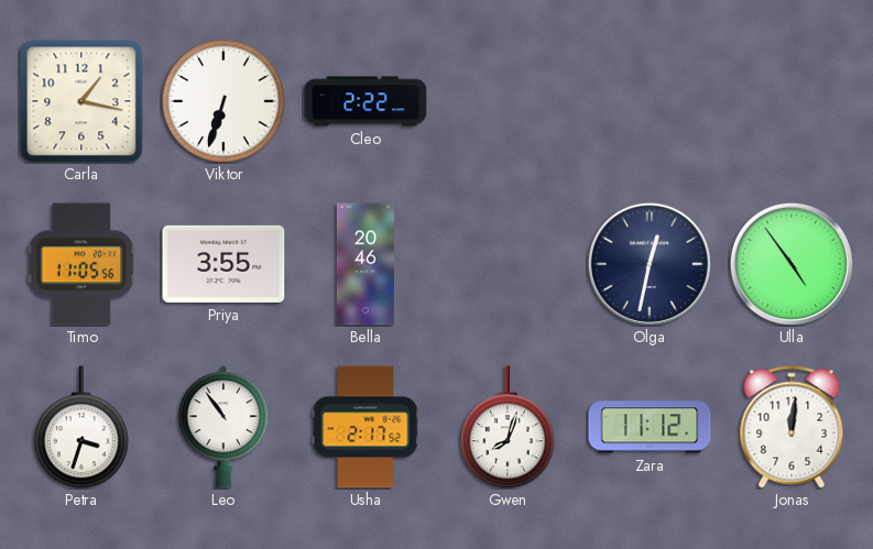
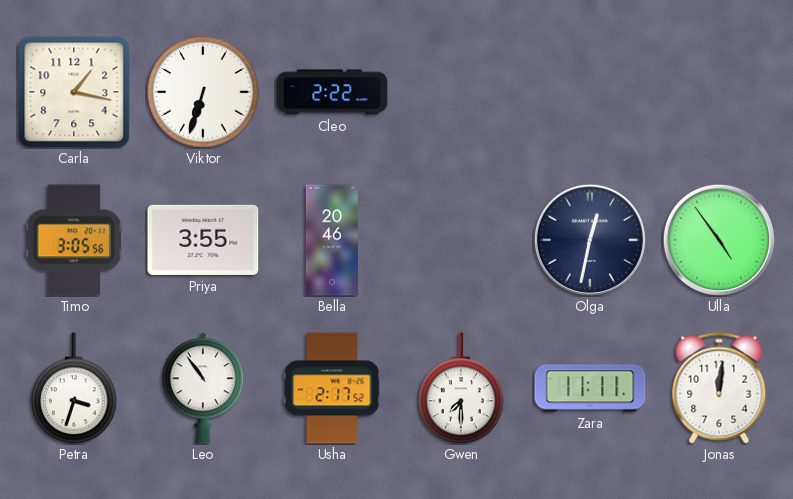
Timo: 11:05 -> 3:05
Gwen: 8:03 -> 7:30
Zara: 11:12 -> 11:11
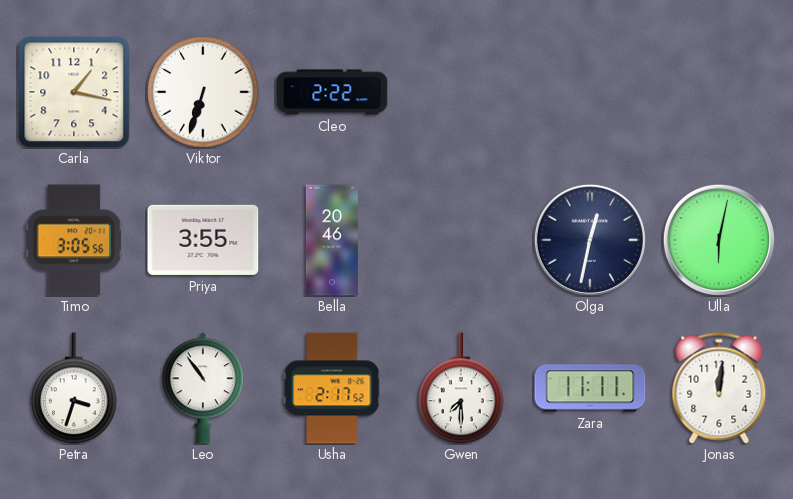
Ulla: 4:54 -> 6:02
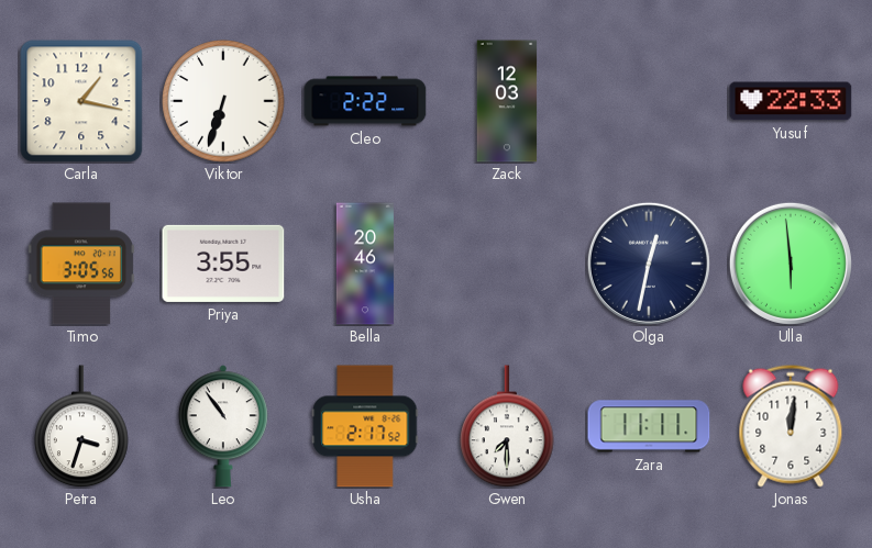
Zack: none -> 12:03
Yusuf: none -> 22:33
Ulla: 6:02 -> 5:59
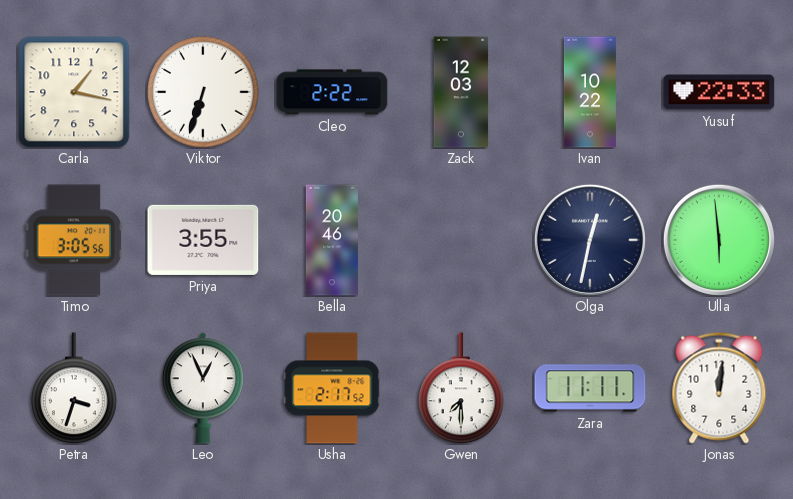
Ivan: none -> 10:22
Leo: 10:54 -> 12:56
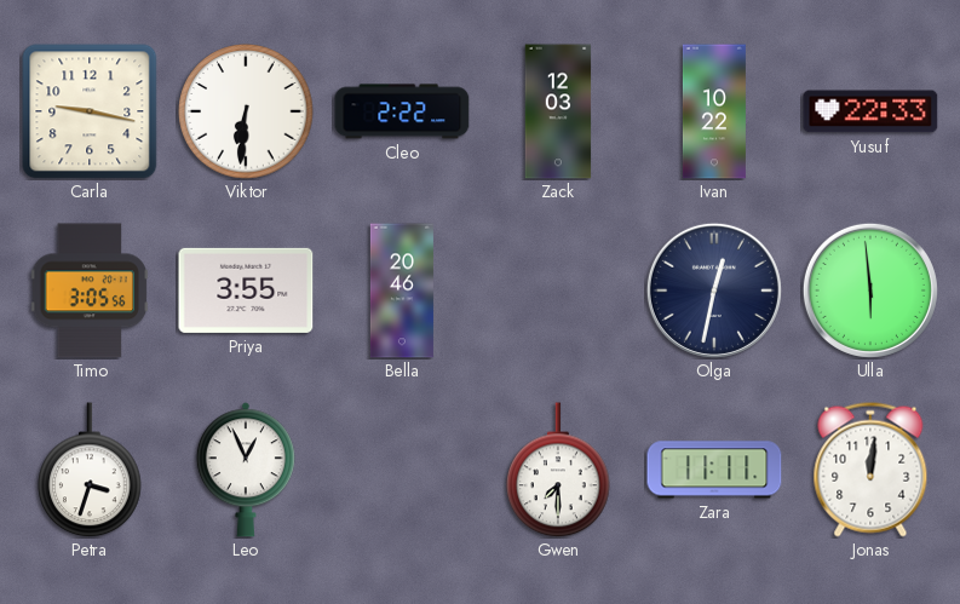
Carla: 1:17 -> 9:17
Viktor: 6:33 -> 6:31
Usha: 2:17 -> none
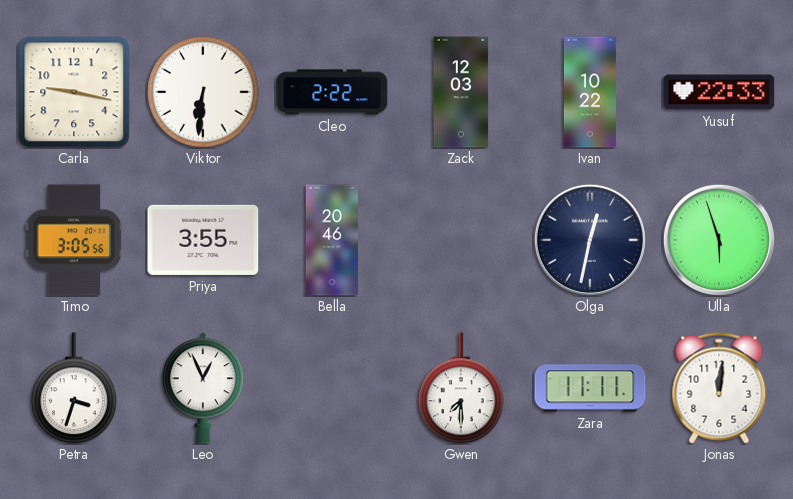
Ulla: 5:59 -> 5:57
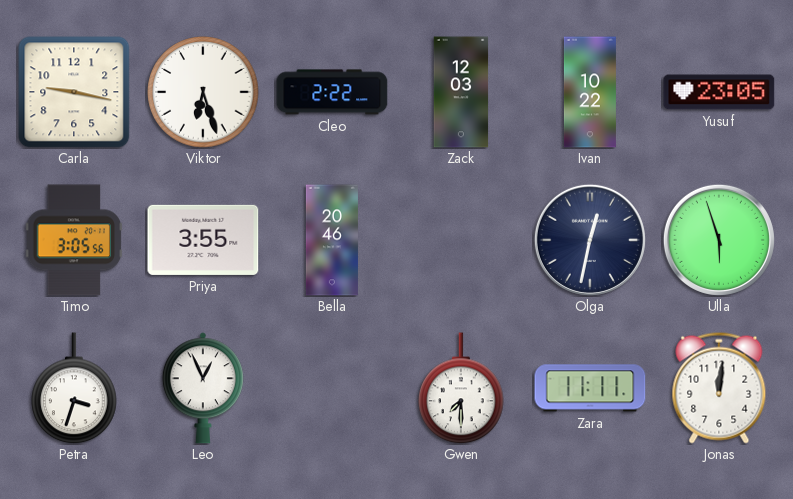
Viktor: 6:31 -> 6:27
Yusuf: 22:33 -> 23:05
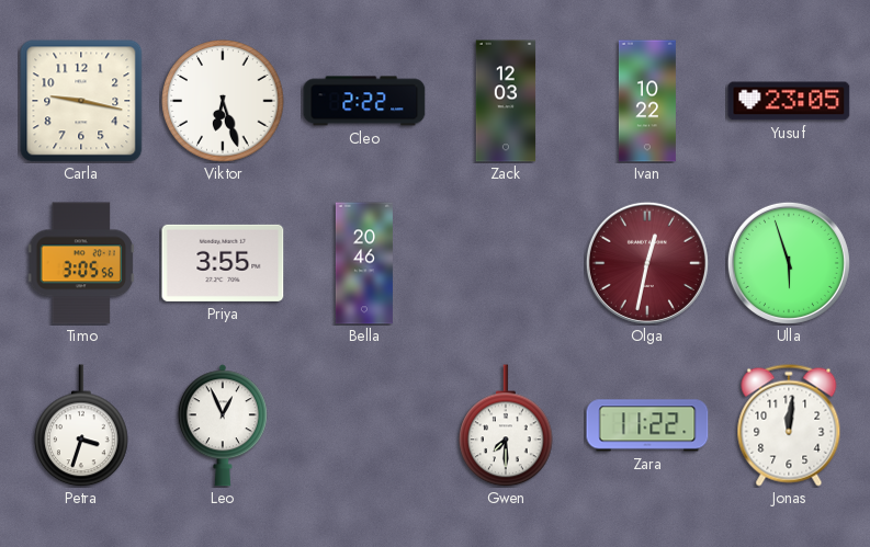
Olga dial: navy -> burgundy
Zara: 11:11 -> 11:22
